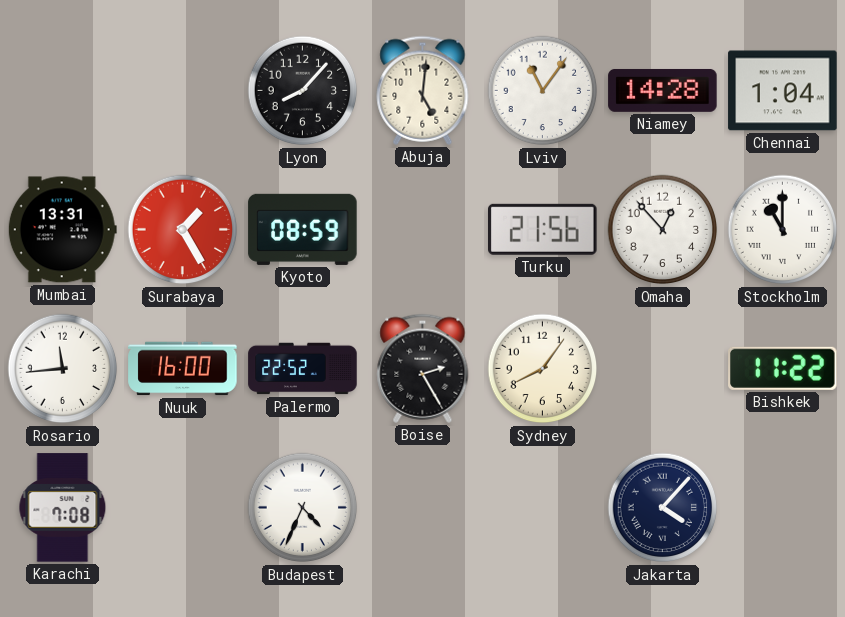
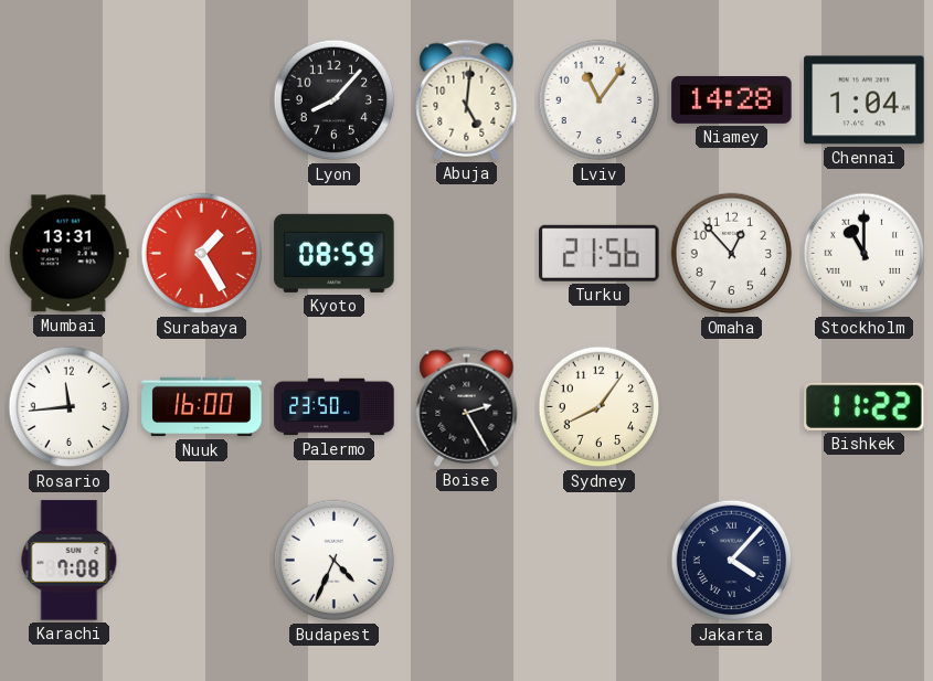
Palermo: 22:52 -> 23:50
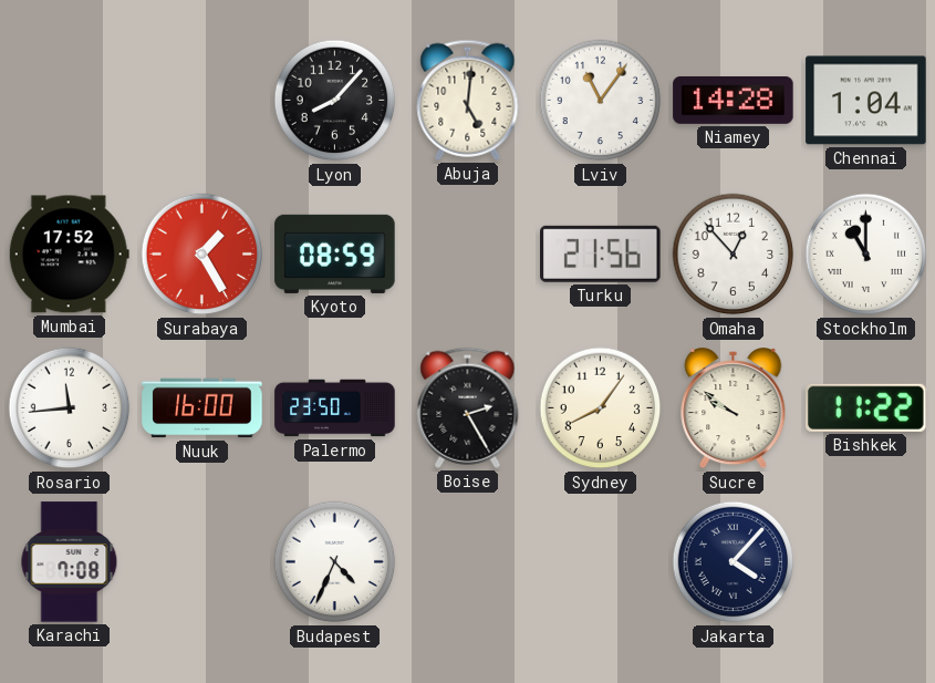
Mumbai: 13:31 -> 17:52
Sucre: none -> 9:51
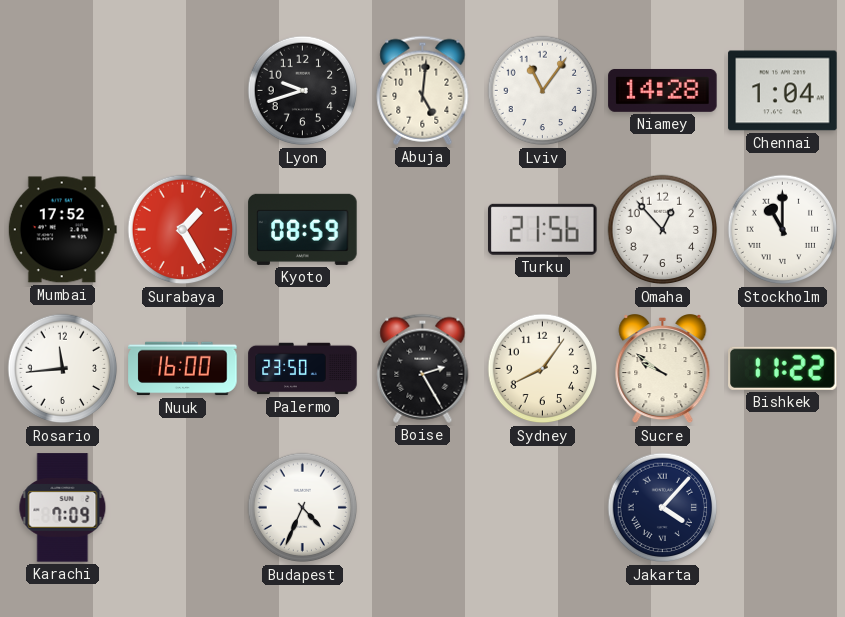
Lyon: 8:07 -> 9:42
Karachi: 7:08 -> 7:09
